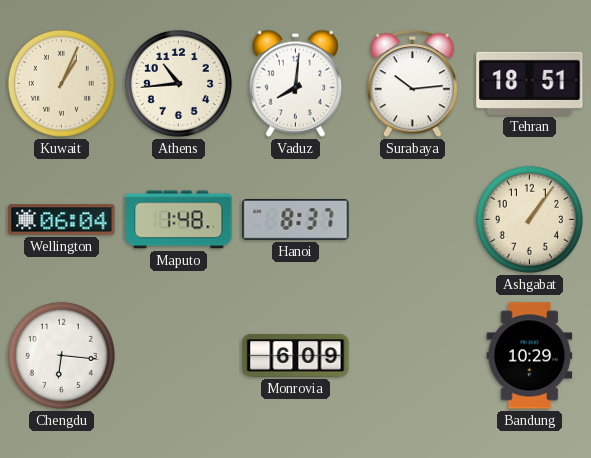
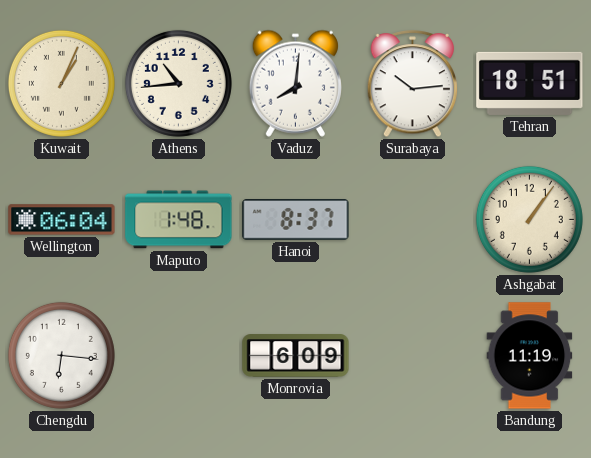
Bandung: 10:29 -> 11:19
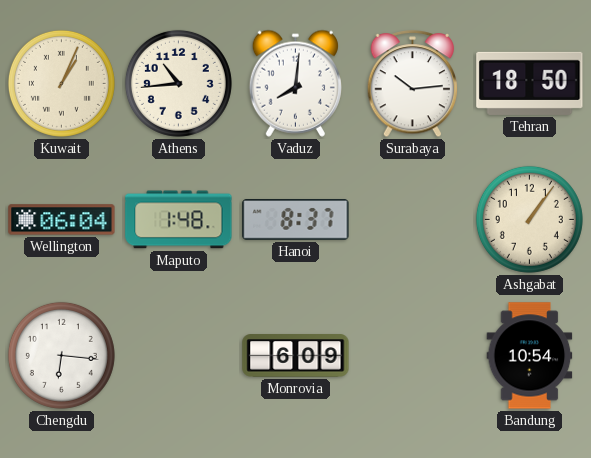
Tehran: 18:51 -> 18:50
Bandung: 11:19 -> 10:54
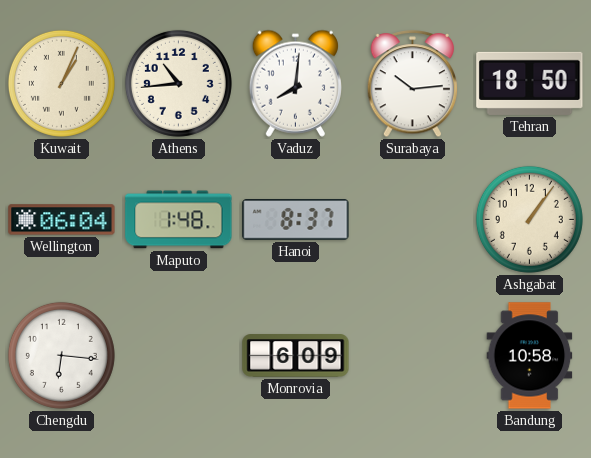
Bandung: 10:54 -> 10:58
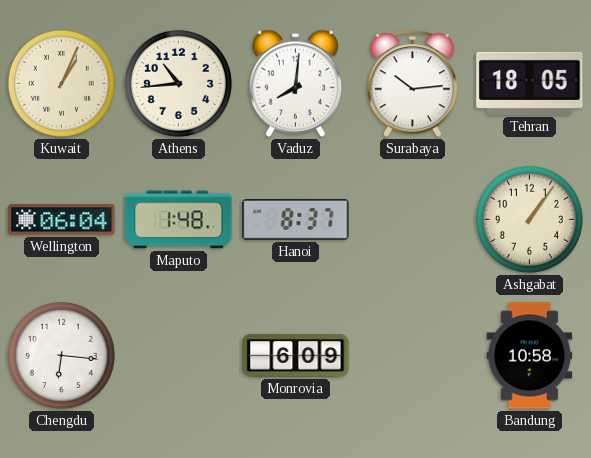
Tehran: 18:50 -> 18:05
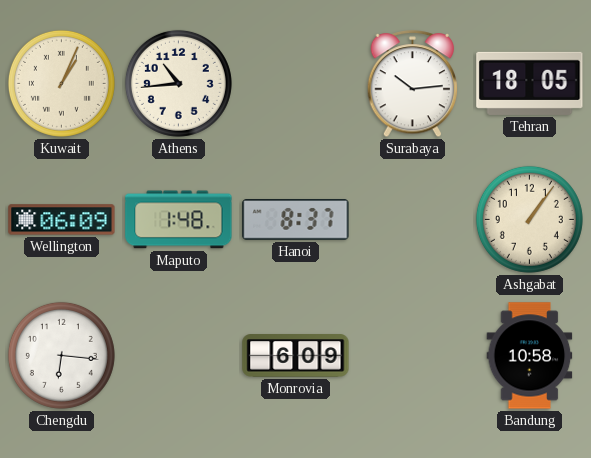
Vaduz: 8:01 -> none
Wellington: 06:04 -> 06:09
